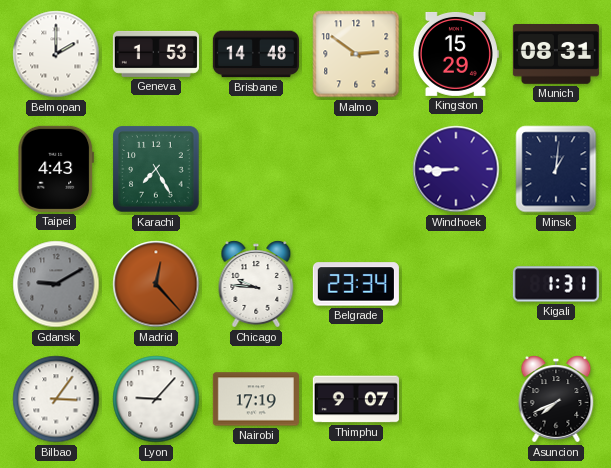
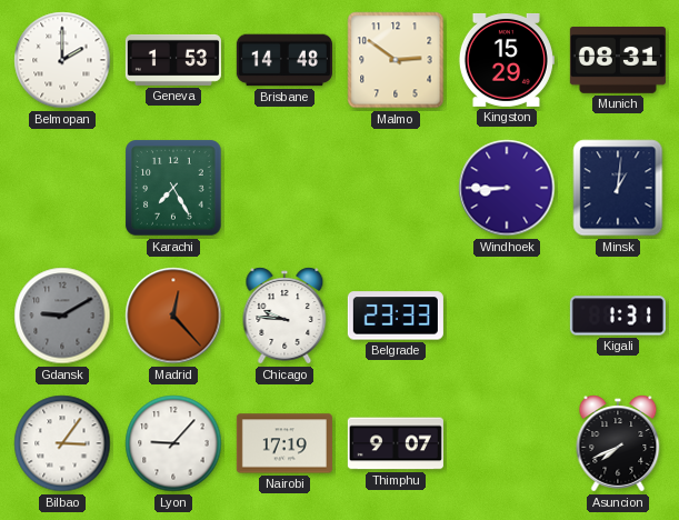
Taipei: 4:43 -> none
Belgrade: 23:34 -> 23:33
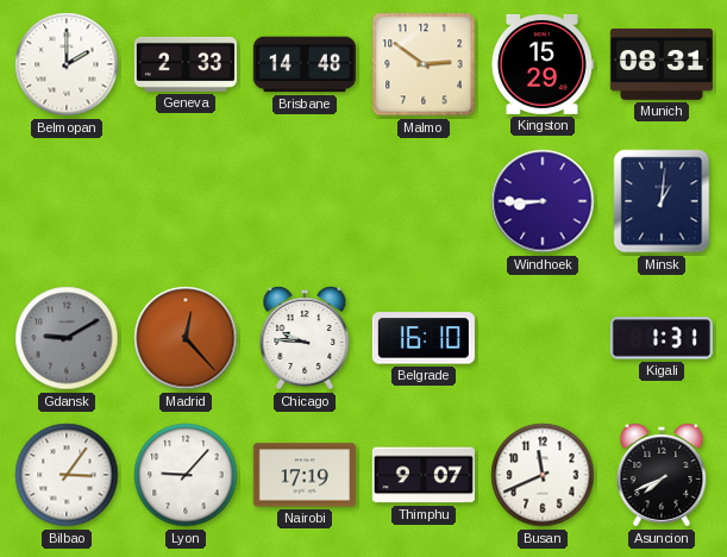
Geneva: 1:53 -> 2:33
Karachi: 7:25 -> none
Belgrade: 23:33 -> 16:10
Busan: none -> 11:41
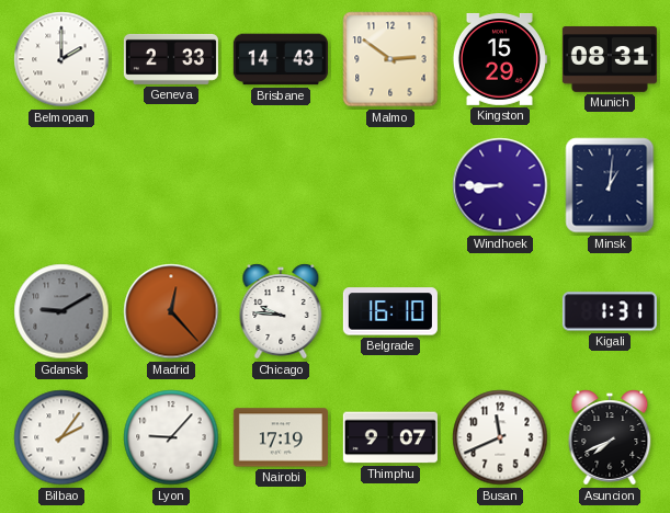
Brisbane: 14:48 -> 14:43
Bilbao: 3:06 -> 2:06
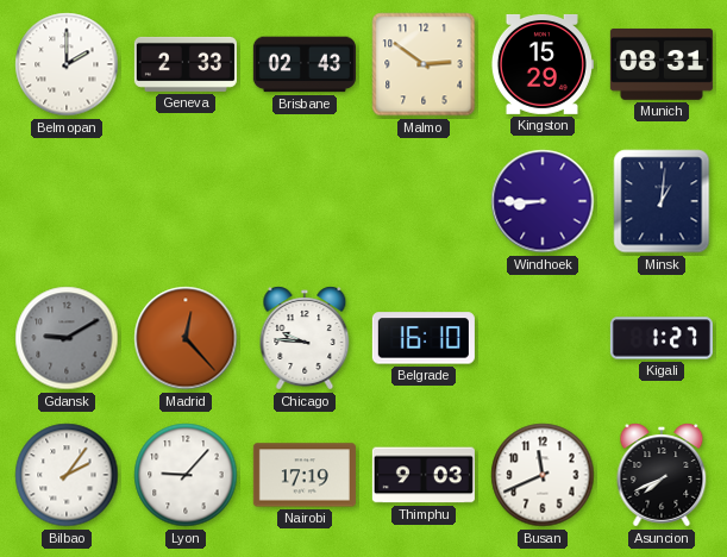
Brisbane: 14:43 -> 02:43
Kigali: 1:31 -> 1:27
Thimphu: 9:07 -> 9:03
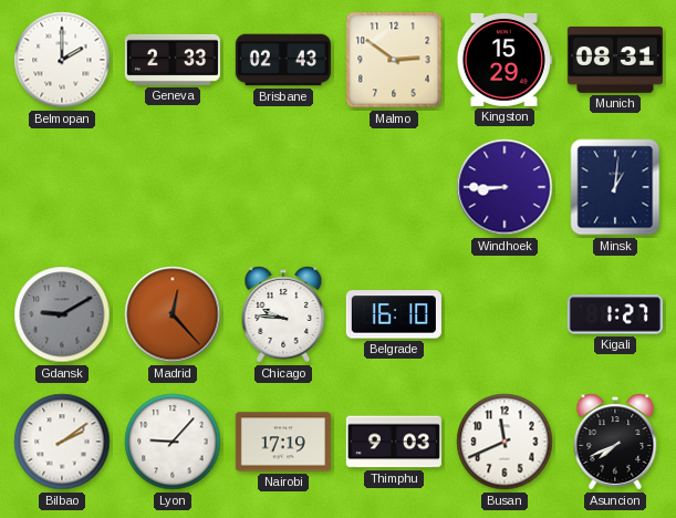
Bilbao: 2:06 -> 2:09
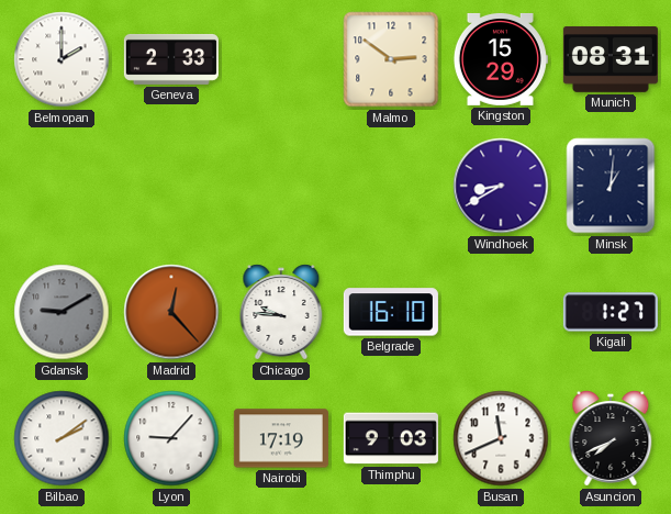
Brisbane: 02:43 -> none
Windhoek: 8:45 -> 8:40
